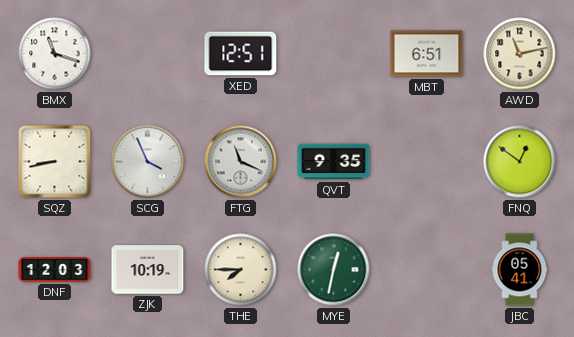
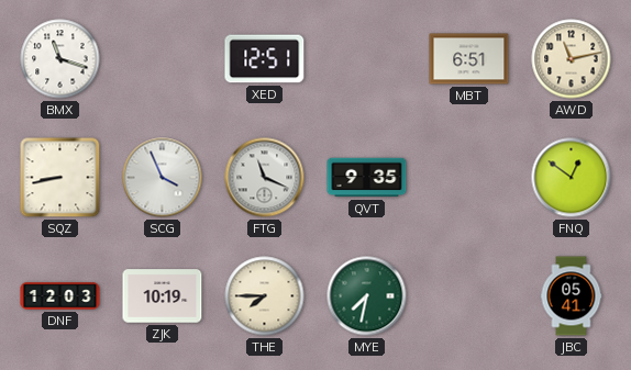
MYE: 12:32 -> 7:32
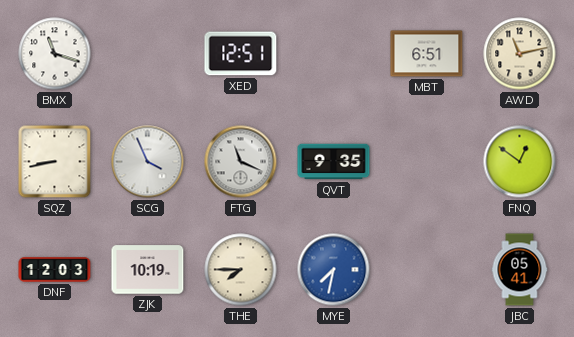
MYE dial: green -> blue
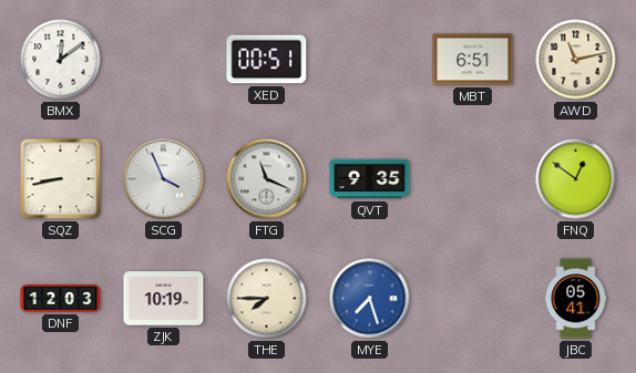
BMX: 11:18 -> 12:09
XED: 12:51 -> 00:51
MYE: 7:32 -> 7:27
